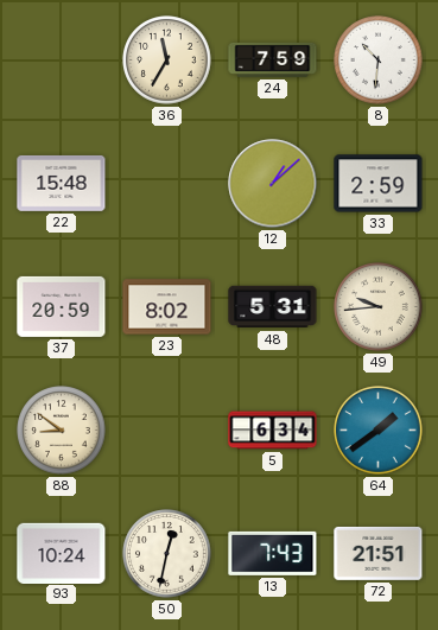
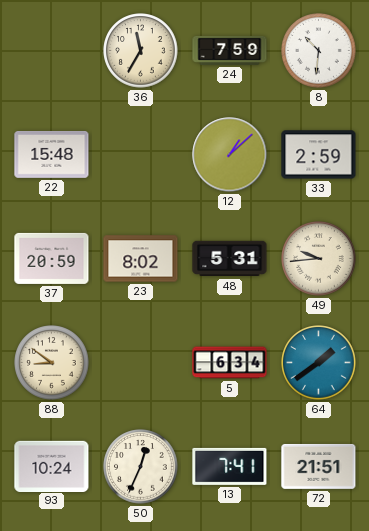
50: 12:32 -> 12:34
13: 7:43 -> 7:41
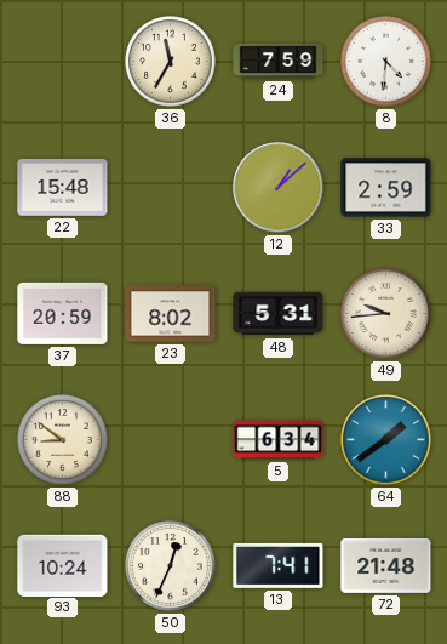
8: 10:31 -> 4:31
72: 21:51 -> 21:48
